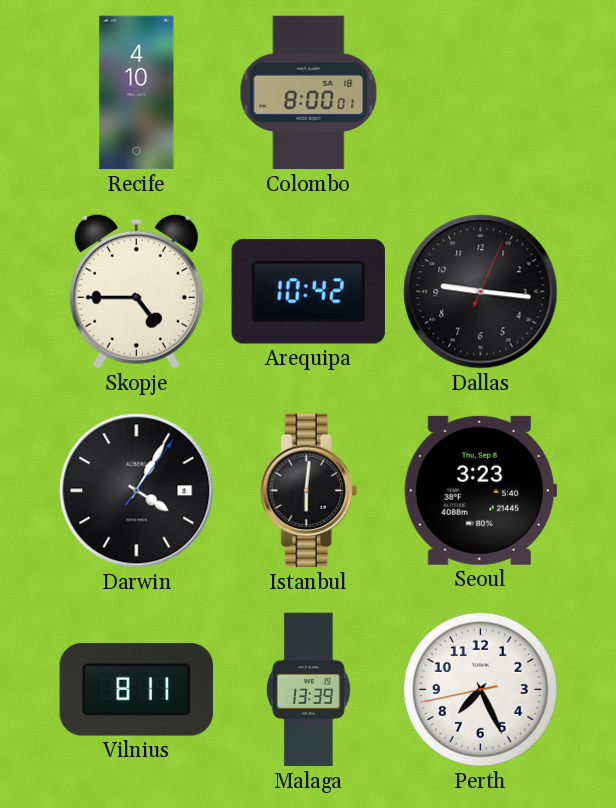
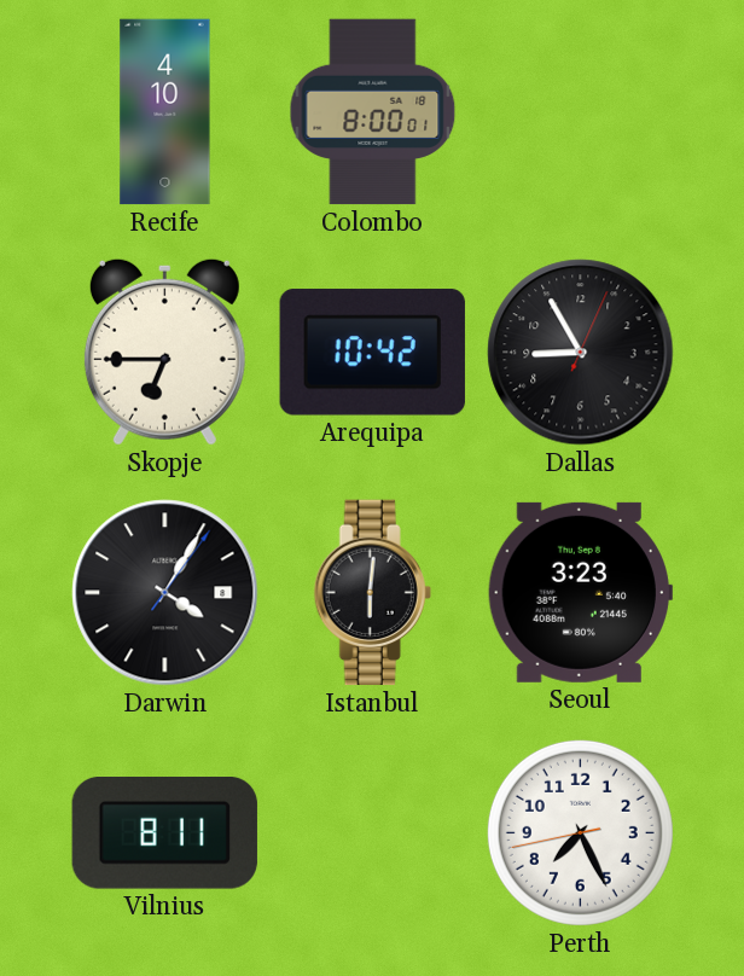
Skopje: 4:45 -> 6:45
Dallas: 9:16 -> 8:55
Malaga: 13:39 -> none
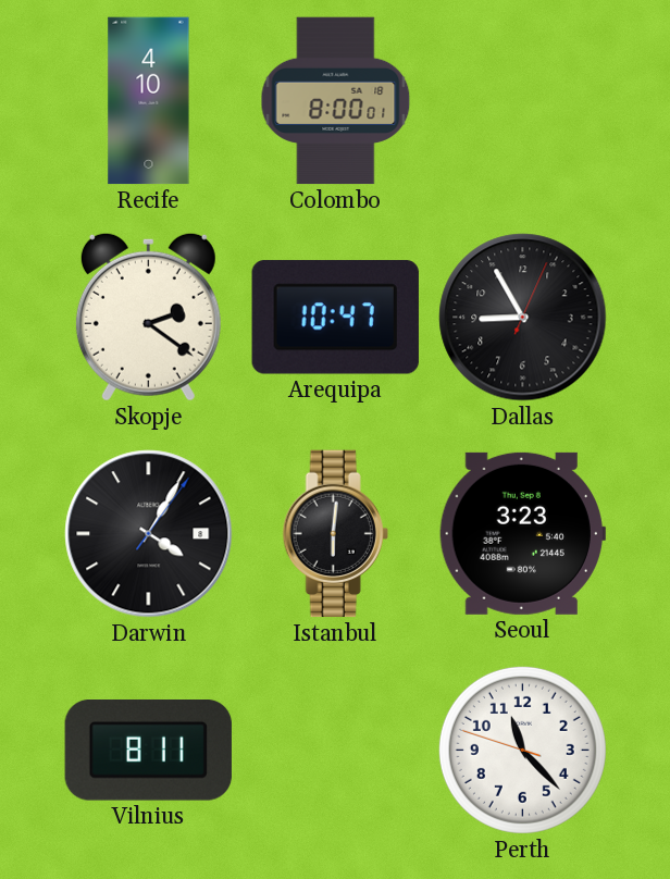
Skopje: 6:45 -> 2:21
Arequipa: 10:42 -> 10:47
Perth: 7:25 -> 11:22
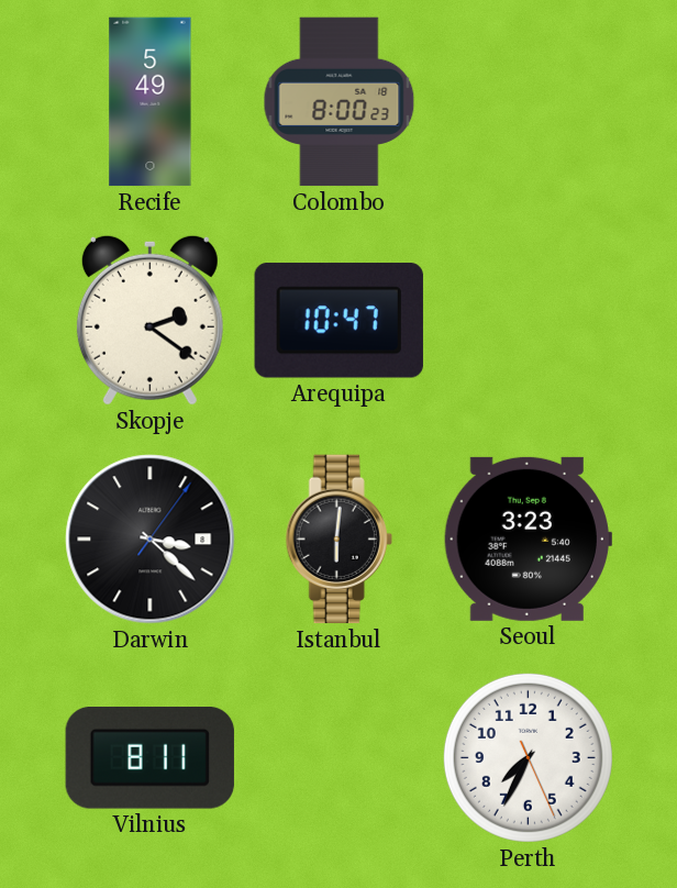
Recife: 4:10 -> 5:49
Colombo: 8:00:01 -> 8:00:23
Dallas: 8:55 -> none
Darwin: 4:05 -> 3:22
Perth: 11:22 -> 7:34
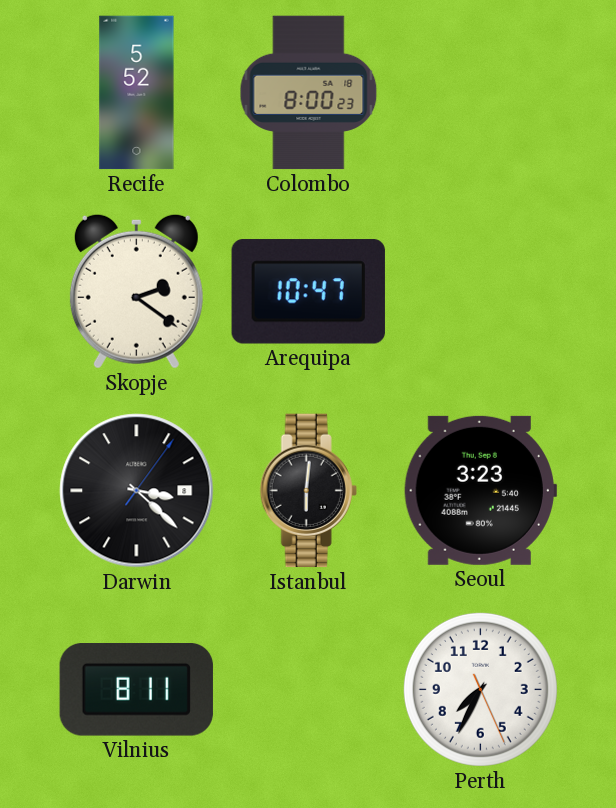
Recife: 5:49 -> 5:52
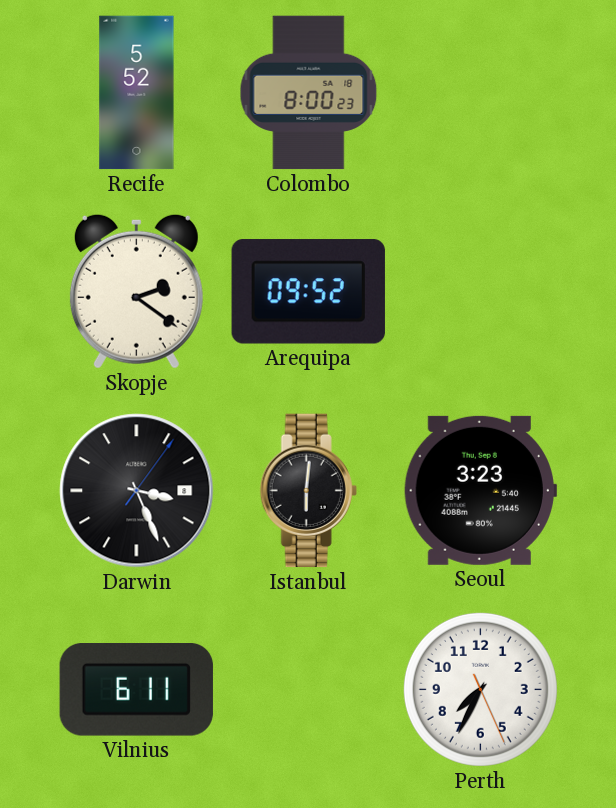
Arequipa: 10:47 -> 09:52
Darwin: 3:22 -> 3:26
Vilnius: 8:11 -> 6:11
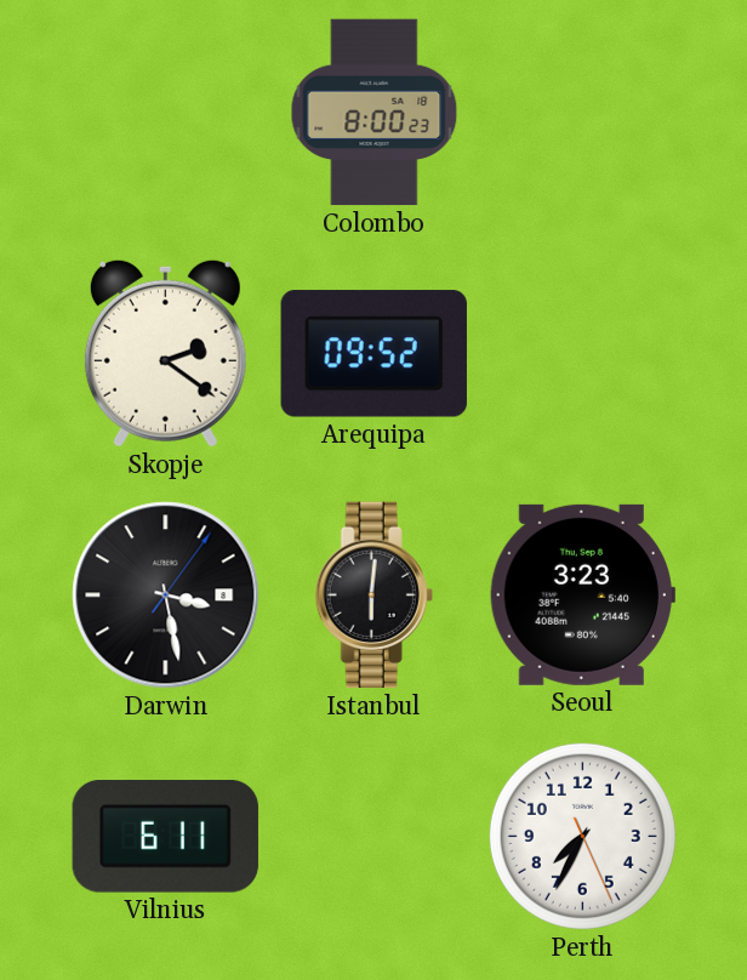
Recife: 5:52 -> none
Darwin: 3:26 -> 3:28
